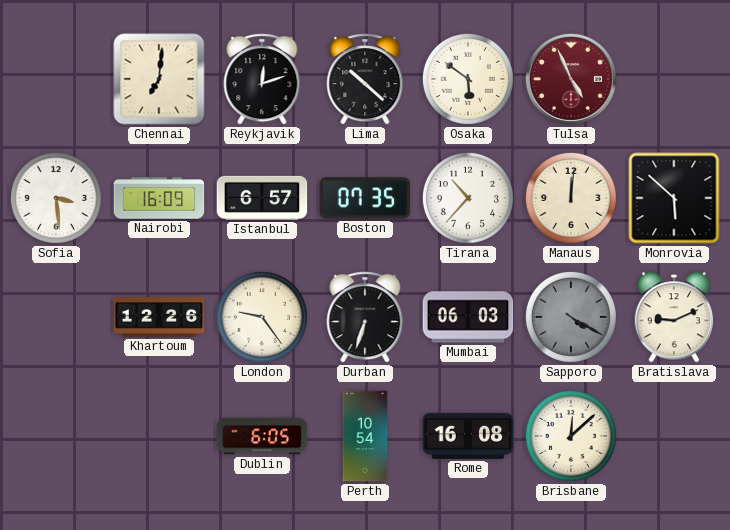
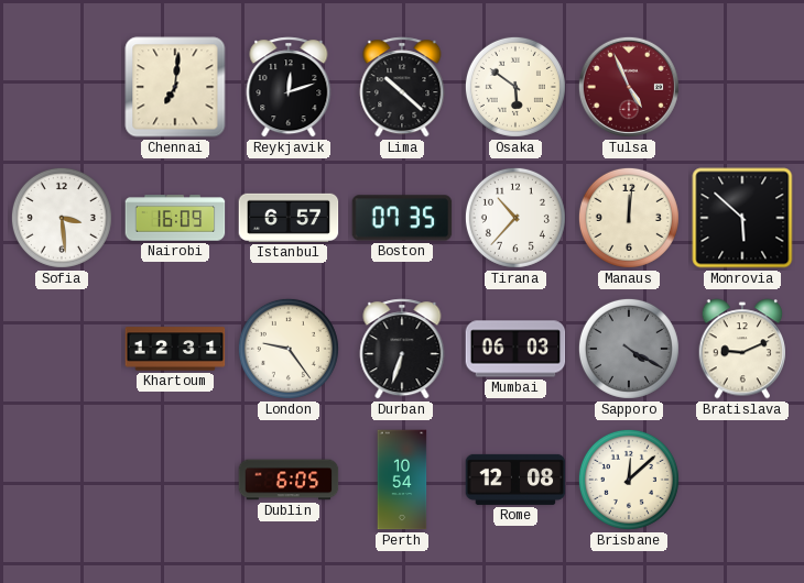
Khartoum: 12:26 -> 12:31
Rome: 16:08 -> 12:08
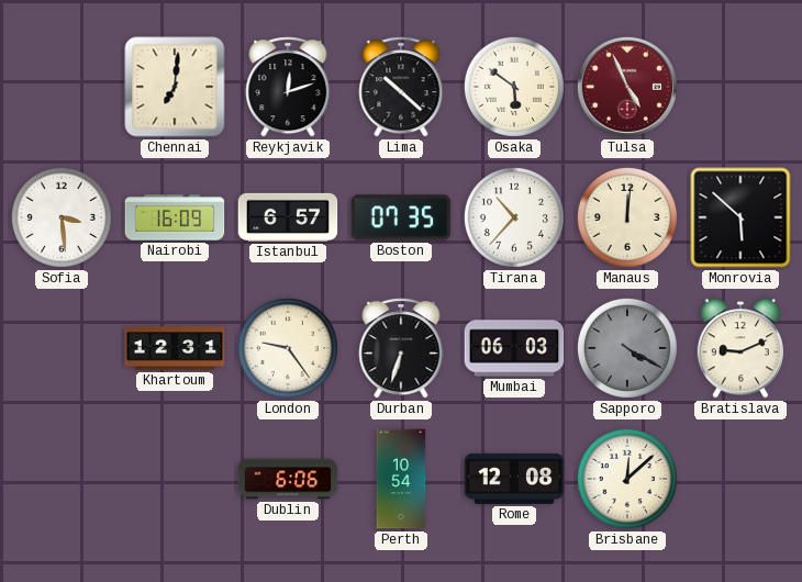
Dublin: 6:05 -> 6:06
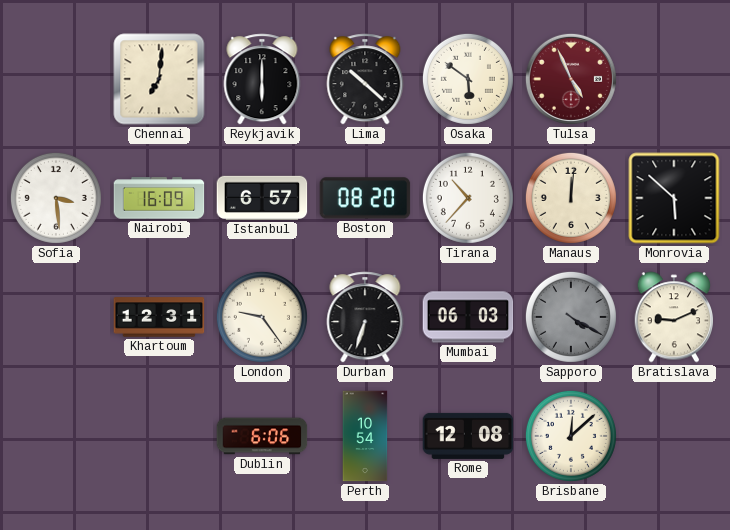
Reykjavik: 12:12 -> 6:00
Boston: 07:35 -> 08:20
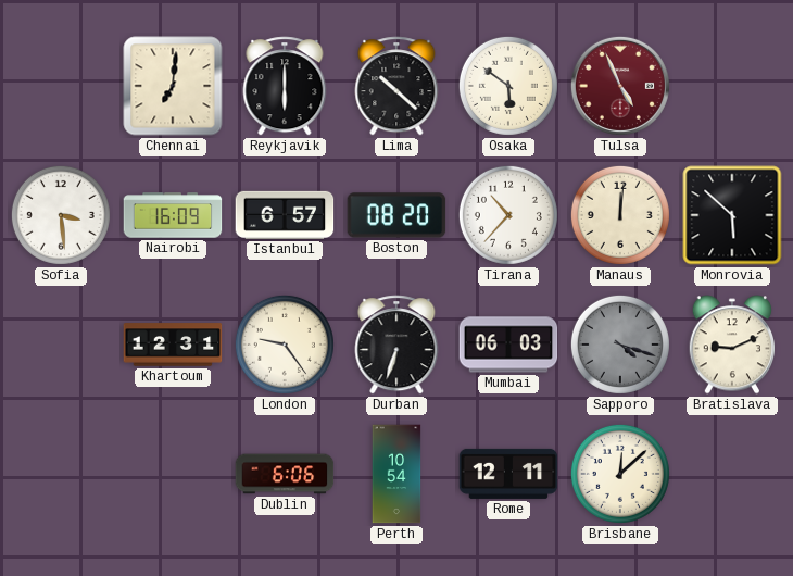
Sapporo: 4:20 -> 4:18
Rome: 12:08 -> 12:11
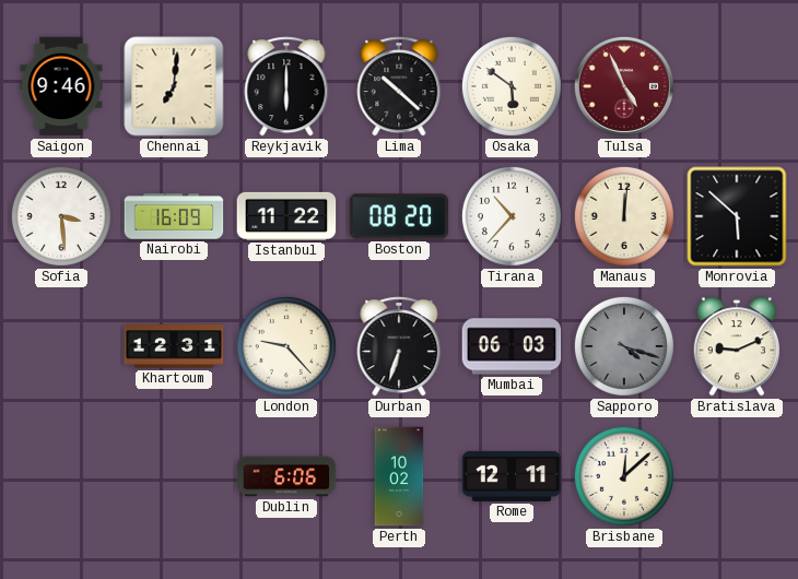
Saigon: none -> 9:46
Istanbul: 6:57 -> 11:22
London: 9:24 -> 9:23
Perth: 10:54 -> 10:02
